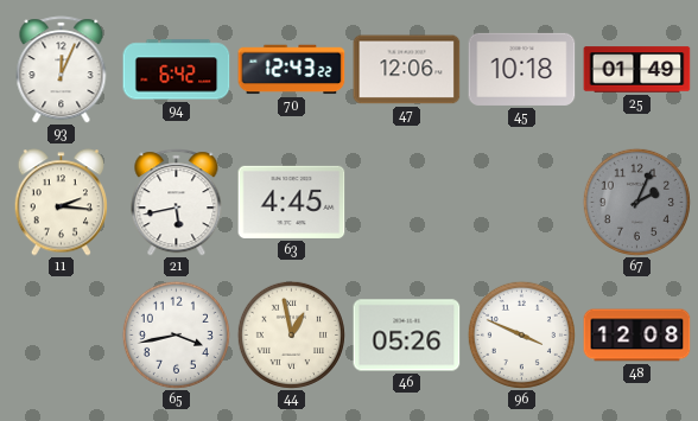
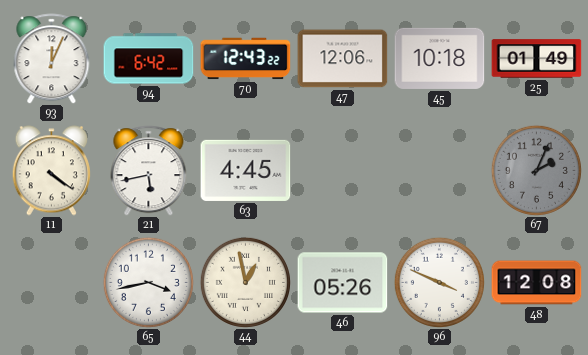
11: 2:16 -> 4:21
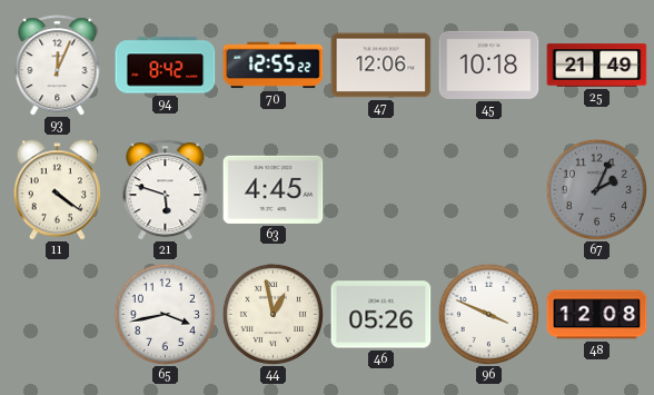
94: 6:42 -> 8:42
70: 12:43 -> 12:55
25: 01:49 -> 21:49
21: 5:43 -> 5:48
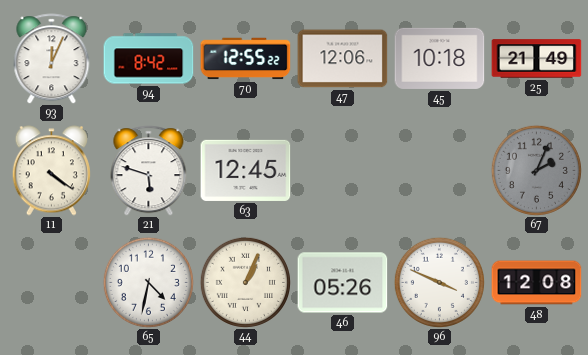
63: 4:45 -> 12:45
65: 3:43 -> 4:32
44: 12:58 -> 1:04
